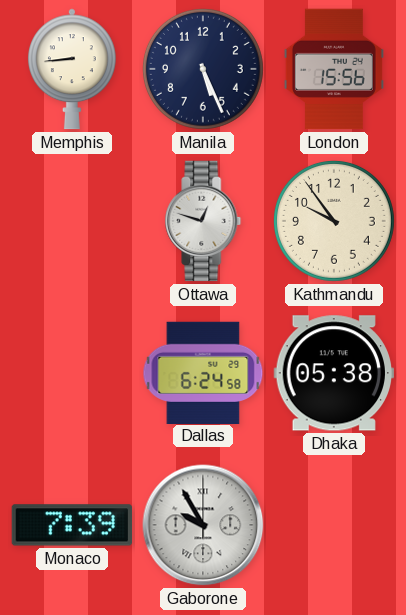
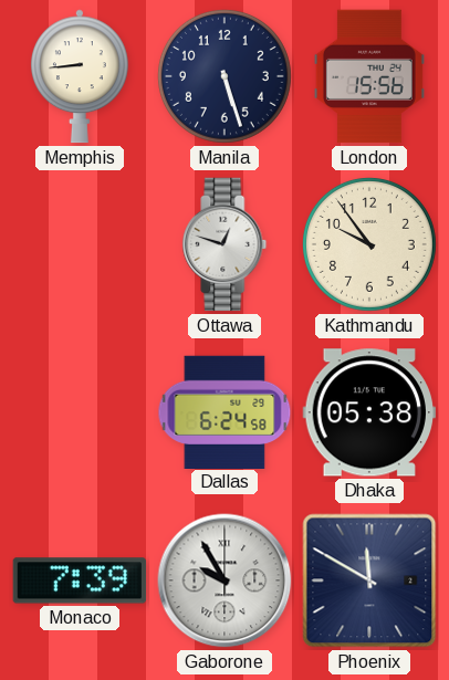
Manila: 5:26 -> 5:27
Phoenix: none -> 11:50
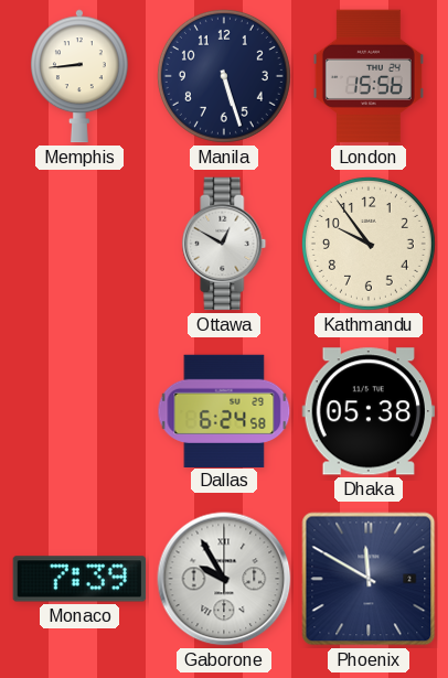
Ottawa: 12:48 -> 12:50
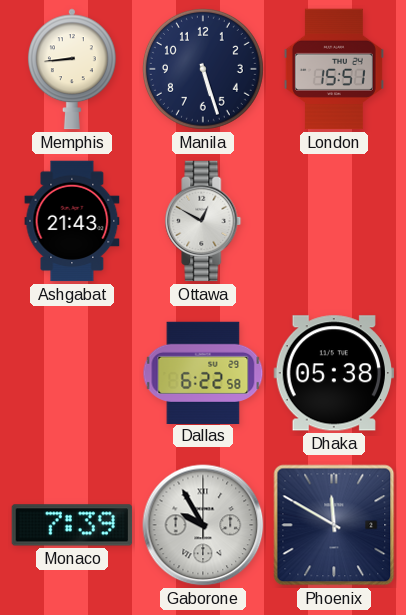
London: 15:56 -> 15:51
Ashgabat: none -> 21:43
Kathmandu: 9:54 -> none
Dallas: 6:24 -> 6:22
